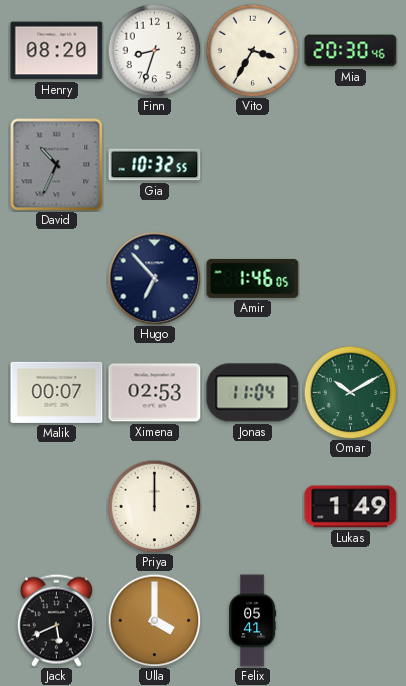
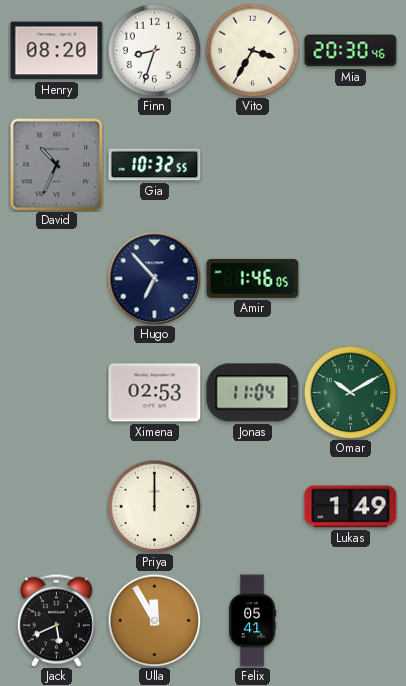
Malik: 00:07 -> none
Ulla: 4:00 -> 11:55
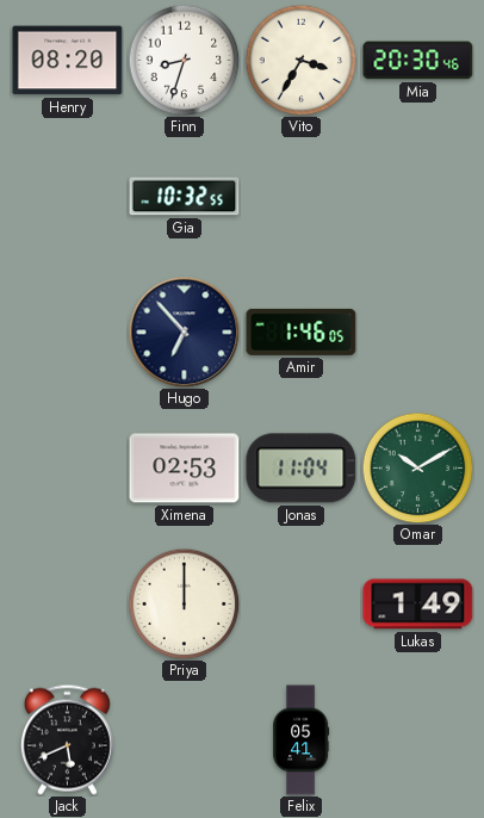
David: 10:34 -> none
Ulla: 11:55 -> none
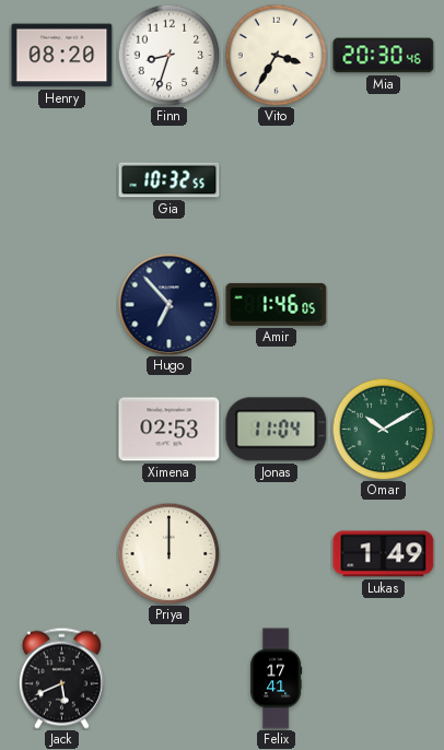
Felix: 05:41 -> 17:41
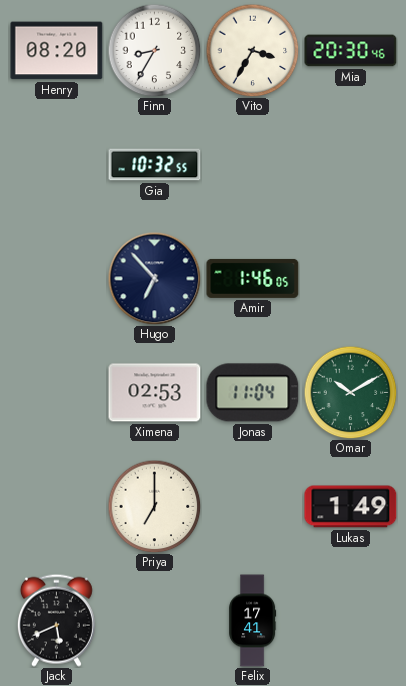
Finn: 8:33 -> 8:35
Priya: 12:00 -> 7:00
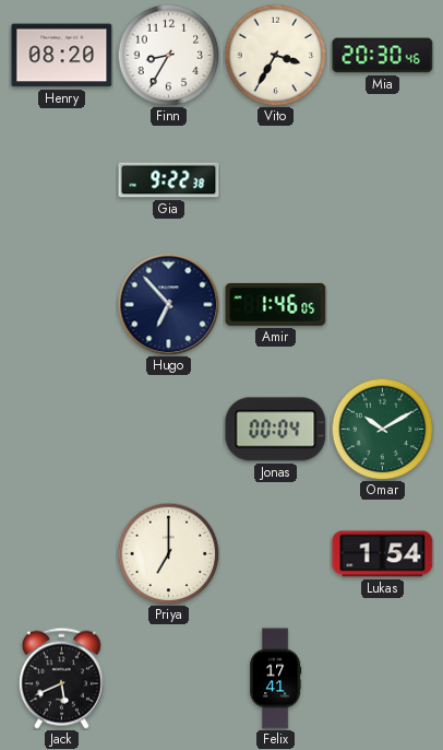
Gia: 10:32 -> 9:22
Ximena: 02:53 -> none
Jonas: 11:04 -> 00:04
Lukas: 1:49 -> 1:54
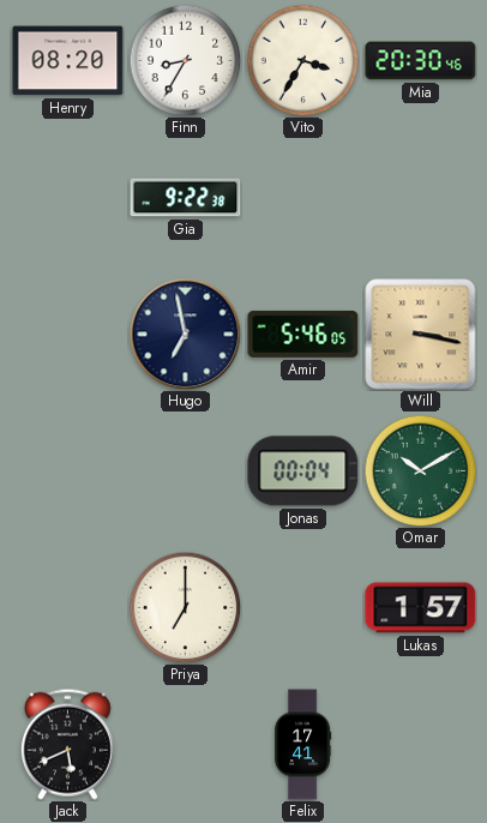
Hugo: 6:53 -> 6:58
Amir: 1:46 -> 5:46
Will: none -> 3:17
Lukas: 1:54 -> 1:57
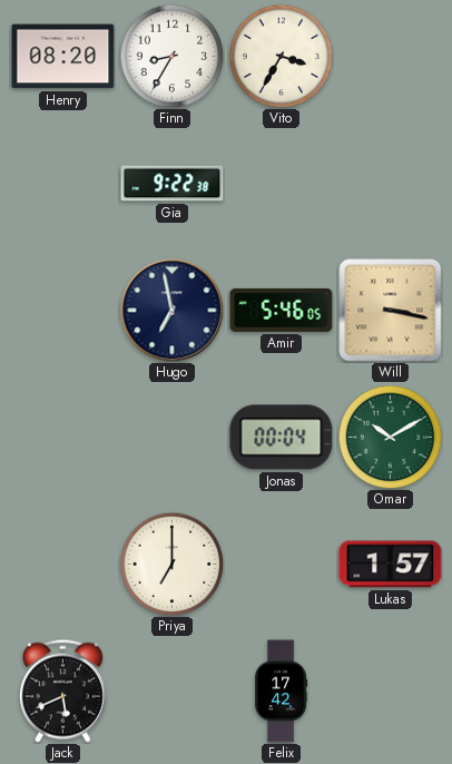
Mia: 20:30 -> none
Felix: 17:41 -> 17:42
